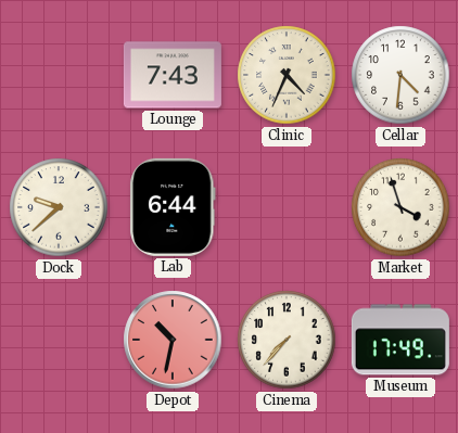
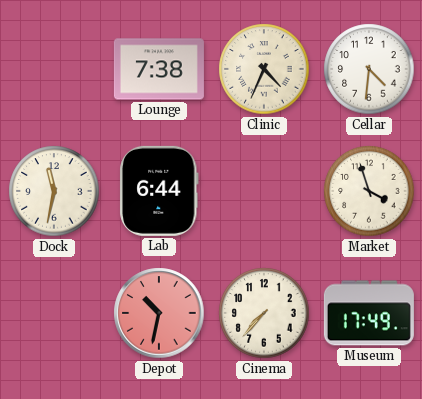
Lounge: 7:43 -> 7:38
Dock: 9:38 -> 11:32
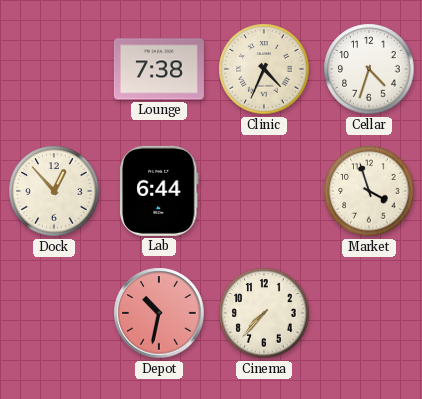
Cellar: 4:31 -> 4:33
Dock: 11:32 -> 12:53
Museum: 17:49 -> none
